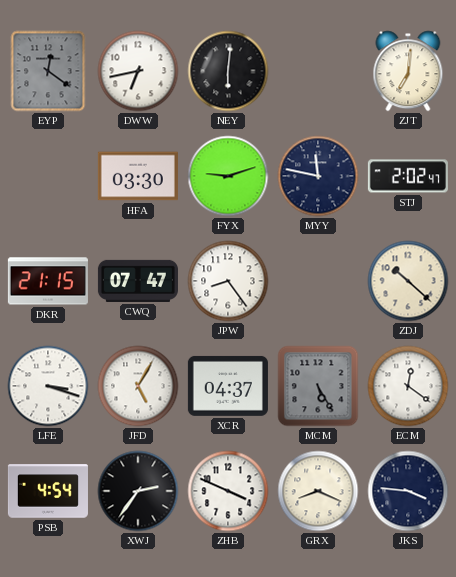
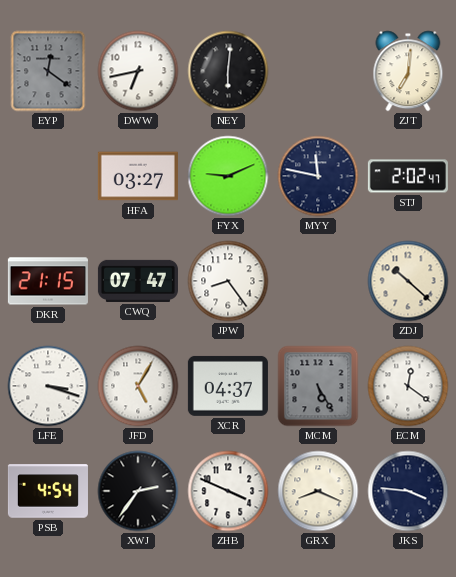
HFA: 03:30 -> 03:27
FYX: 9:12 -> 9:11
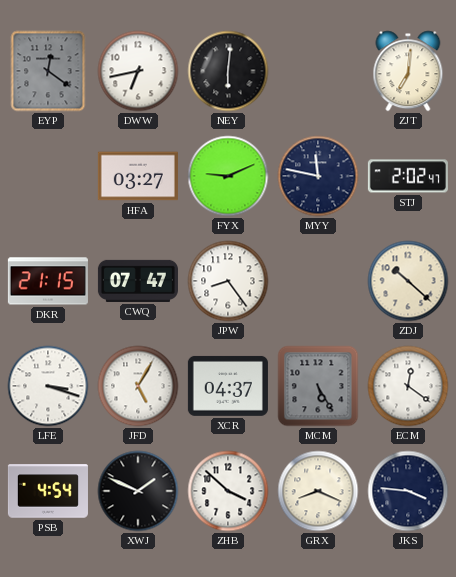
XWJ: 2:36 -> 1:49
ZHB: 3:49 -> 3:52
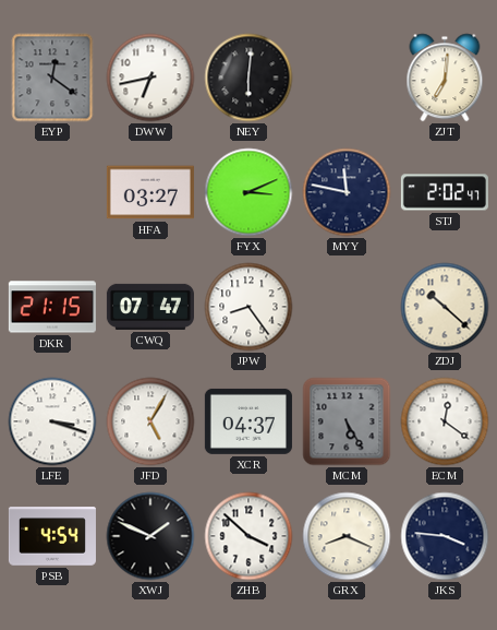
FYX: 9:11 -> 3:11
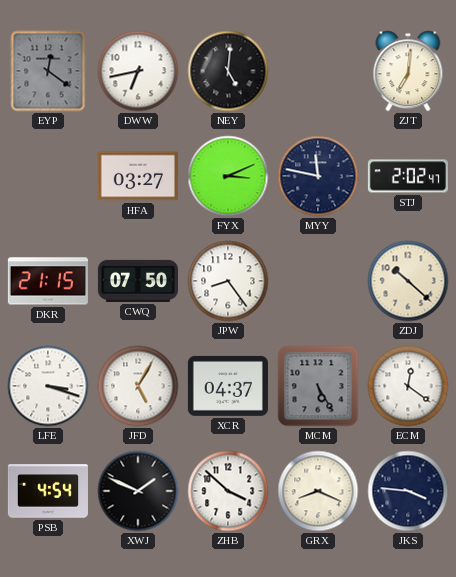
NEY: 6:01 -> 5:01
CWQ: 07:47 -> 07:50
